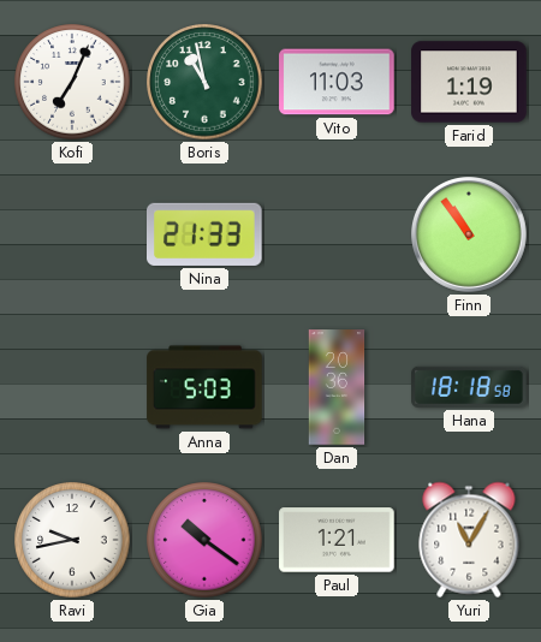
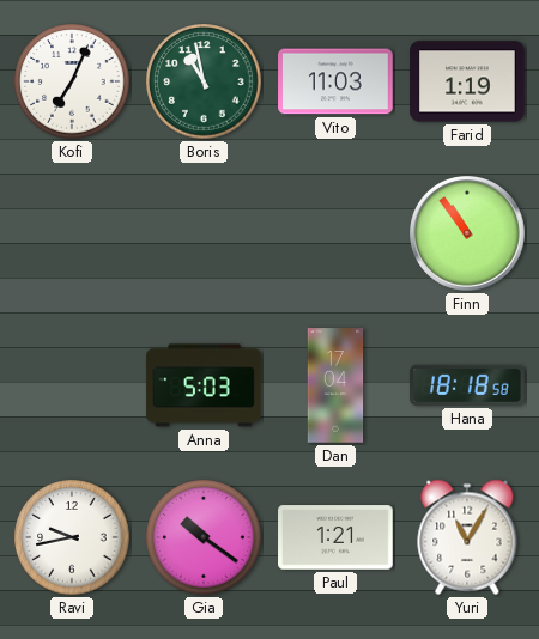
Nina: 21:33 -> none
Dan: 20:36 -> 17:04
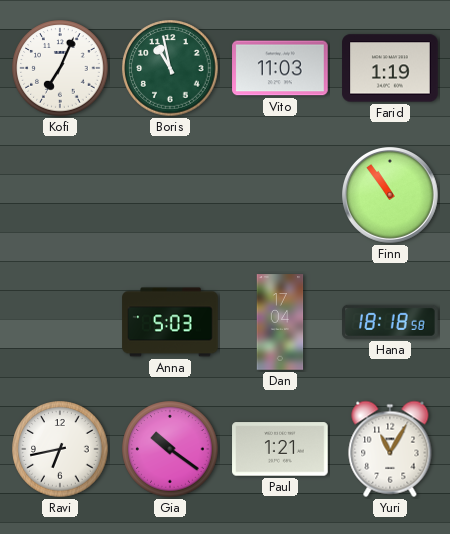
Ravi: 9:43 -> 6:43
